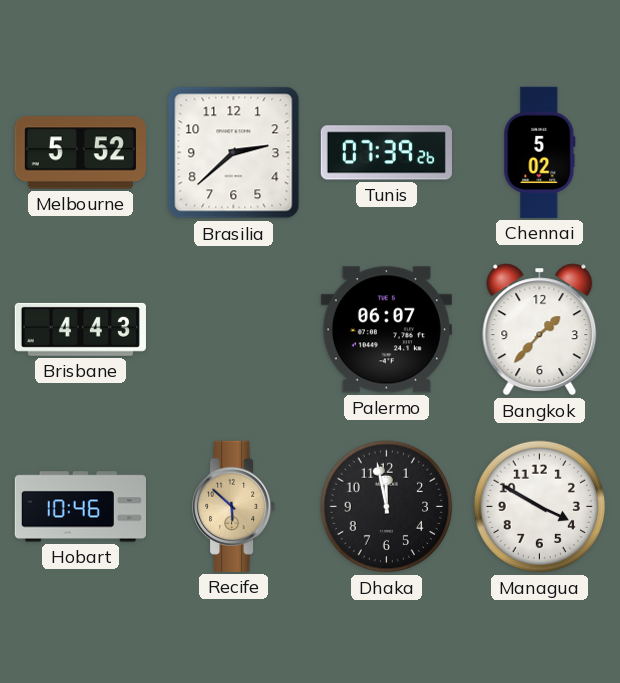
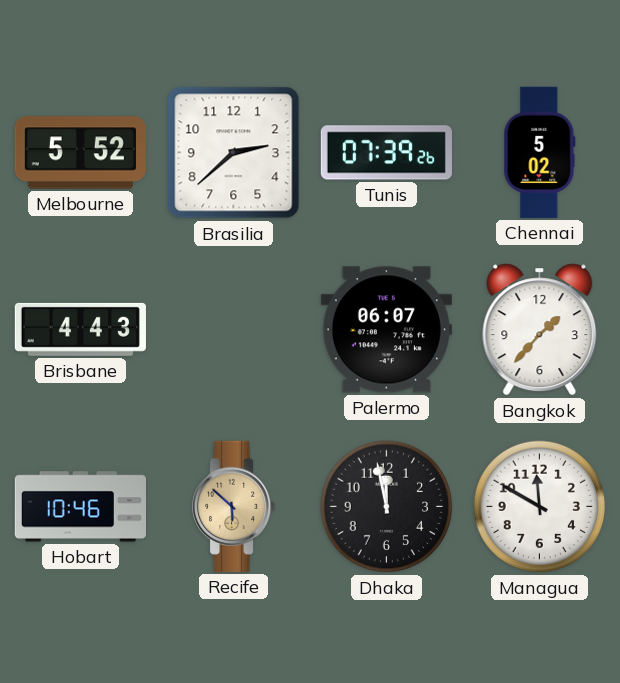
Managua: 3:50 -> 11:50
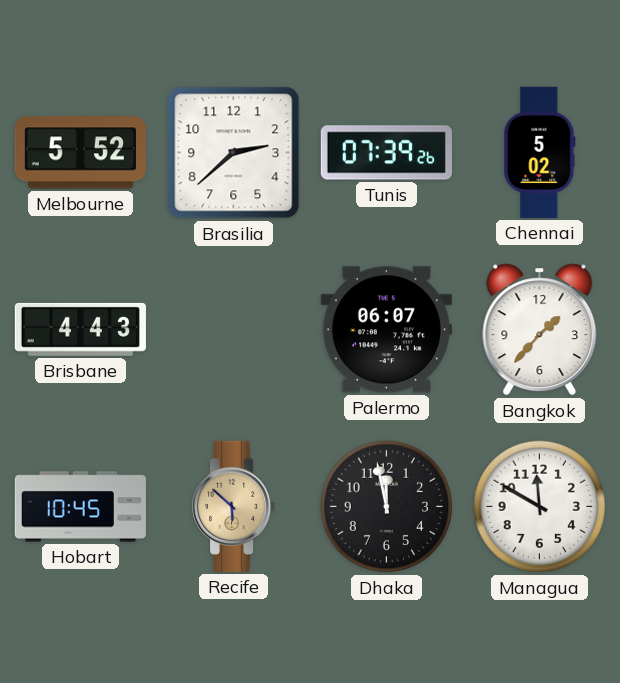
Hobart: 10:46 -> 10:45
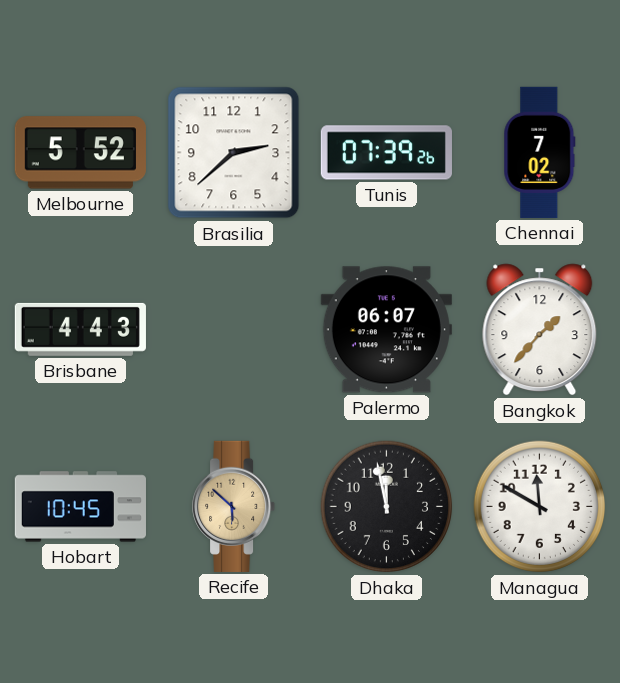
Chennai: 5:02 -> 7:02
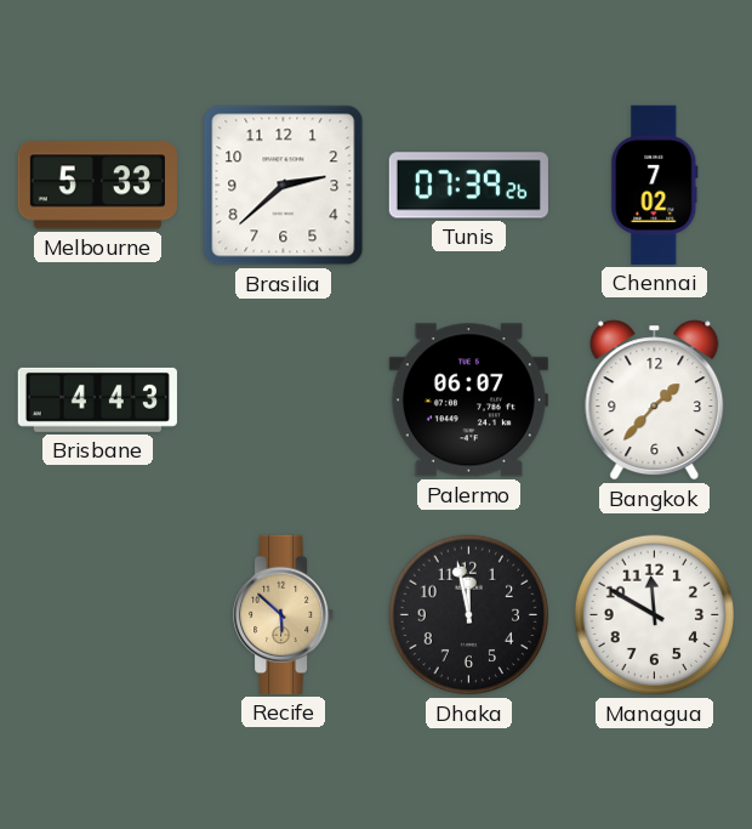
Melbourne: 5:52 -> 5:33
Hobart: 10:45 -> none
